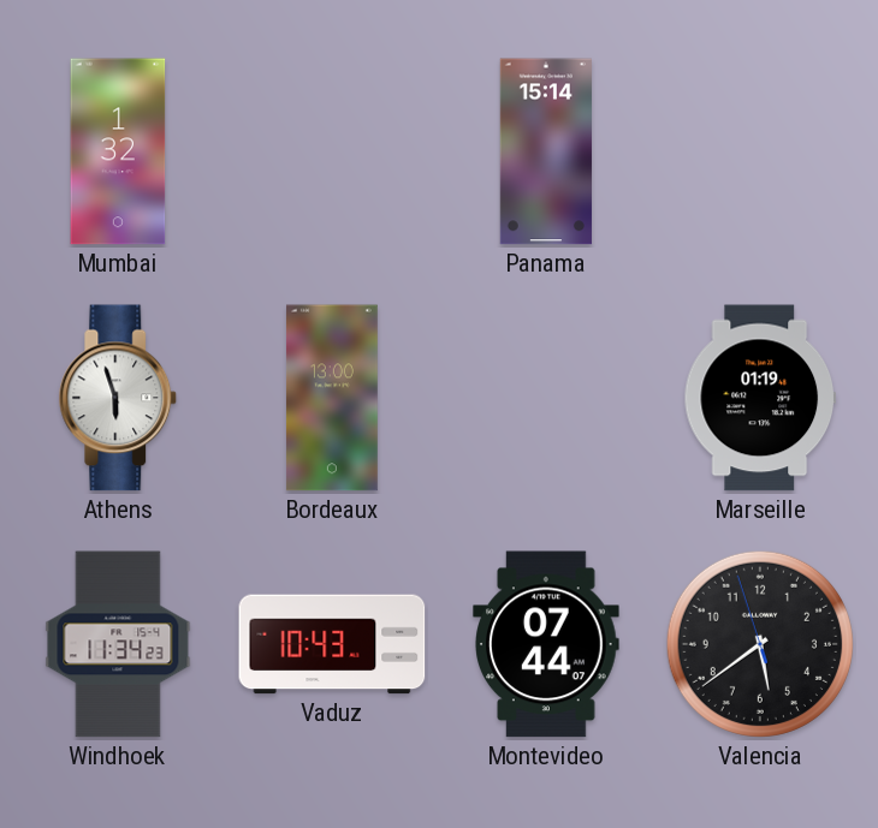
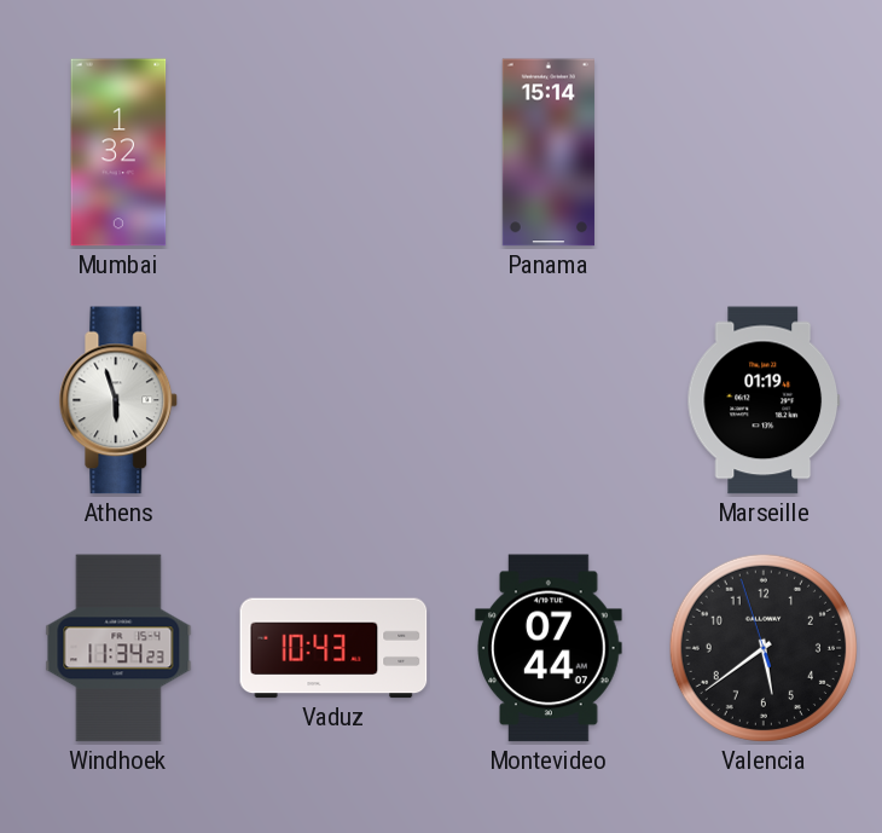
Bordeaux: 13:00 -> none
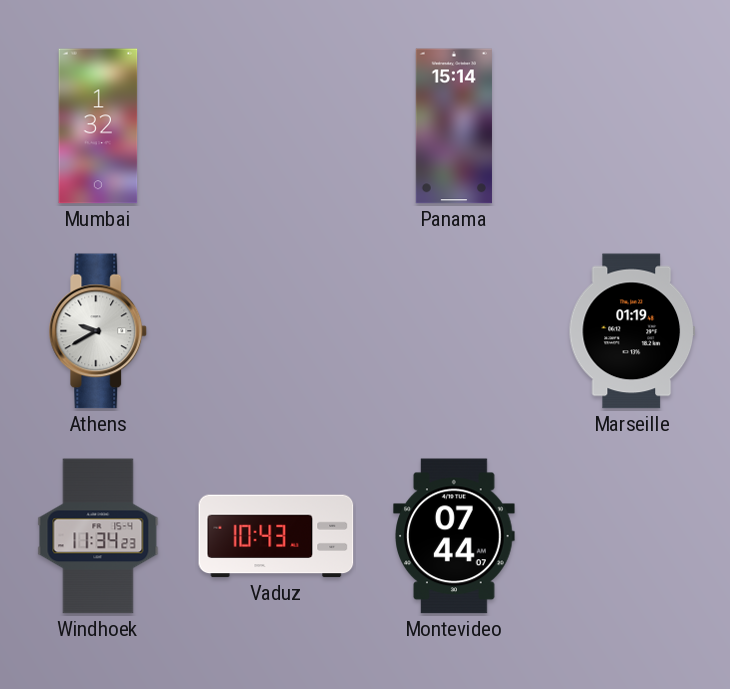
Athens: 5:57 -> 9:40
Valencia: 5:38 -> none
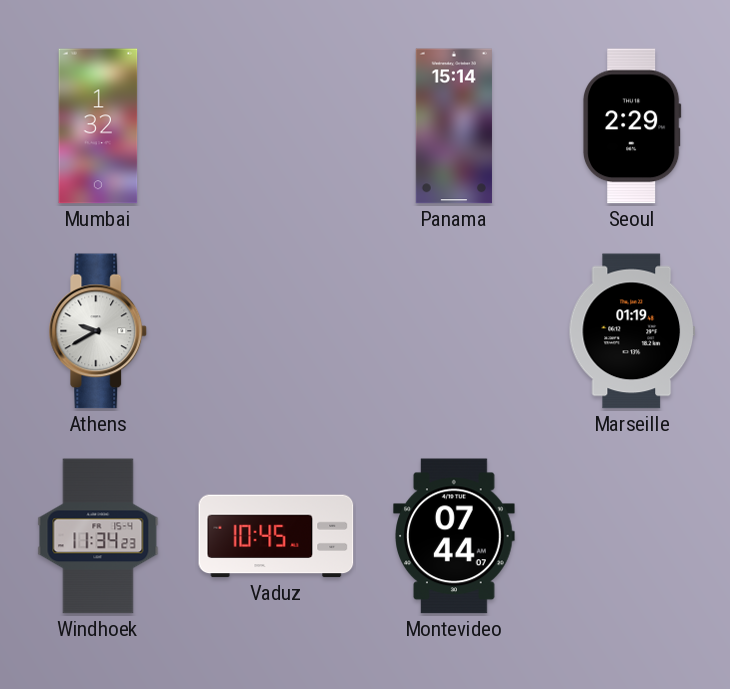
Seoul: none -> 2:29
Vaduz: 10:43 -> 10:45
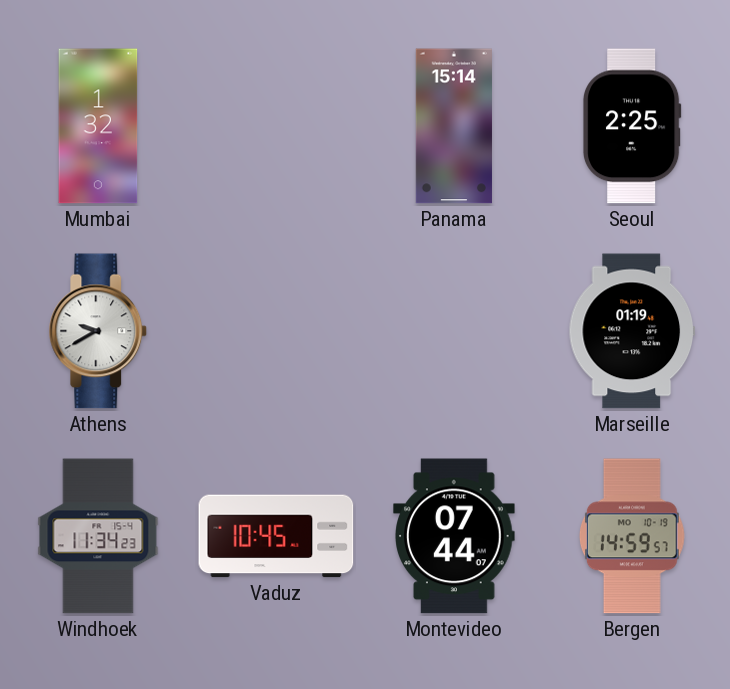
Seoul: 2:29 -> 2:25
Bergen: none -> 14:59
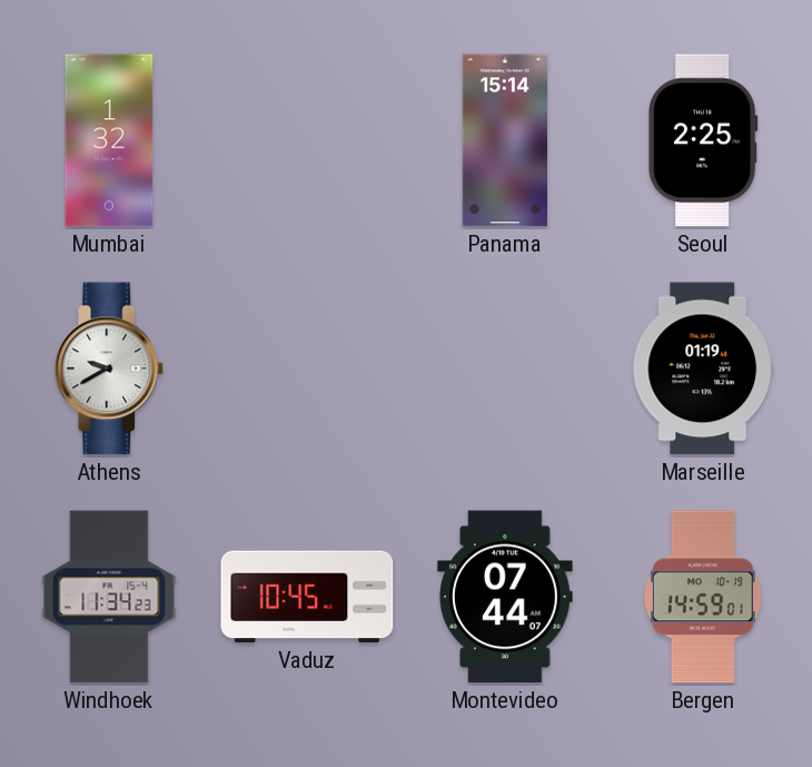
Bergen: 14:59:57 -> 14:59:01
